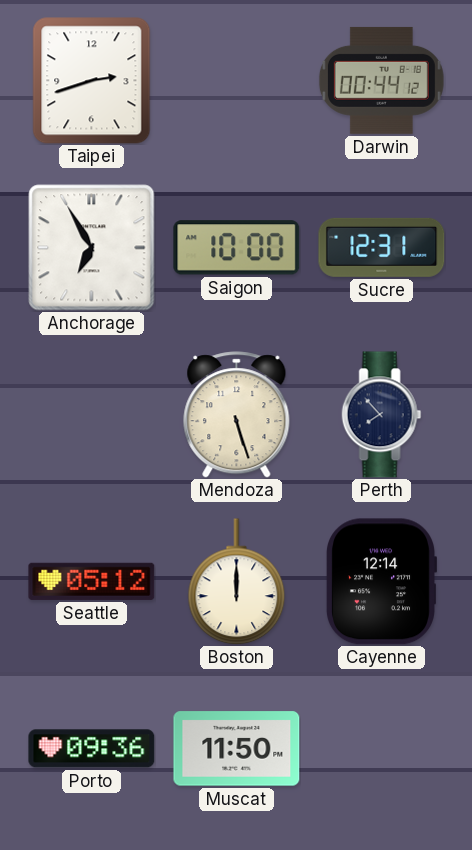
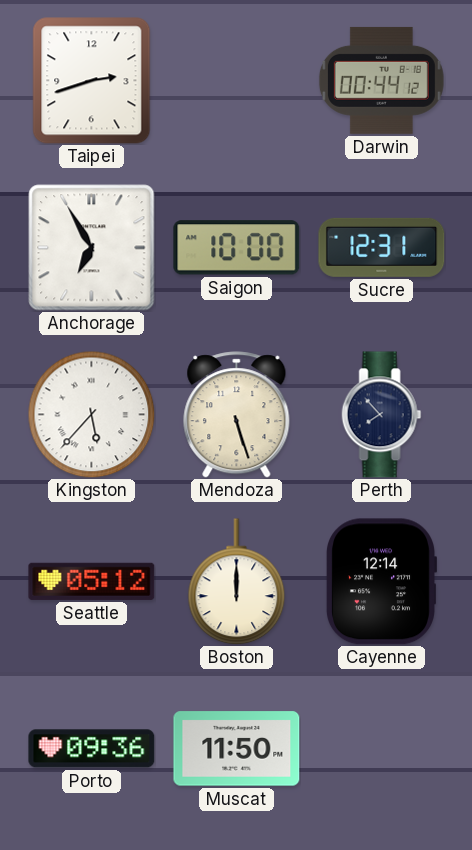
Kingston: none -> 5:37
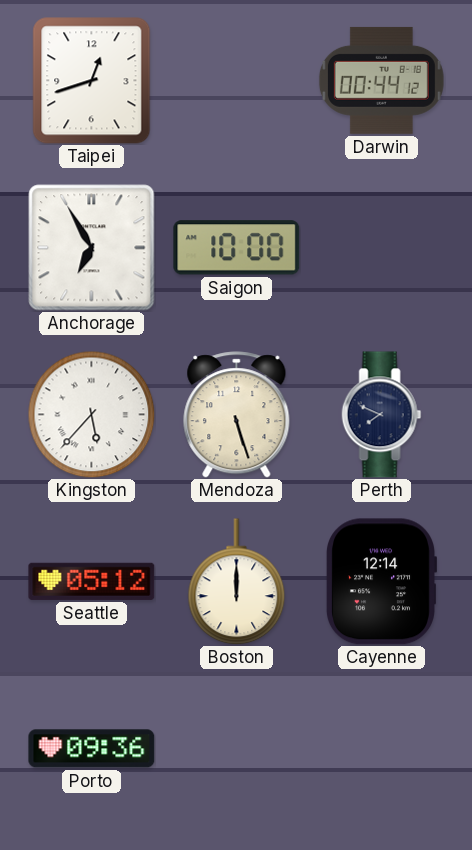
Taipei: 2:42 -> 12:42
Sucre: 12:31 -> none
Perth: 7:53 -> 7:49
Muscat: 11:50 -> none
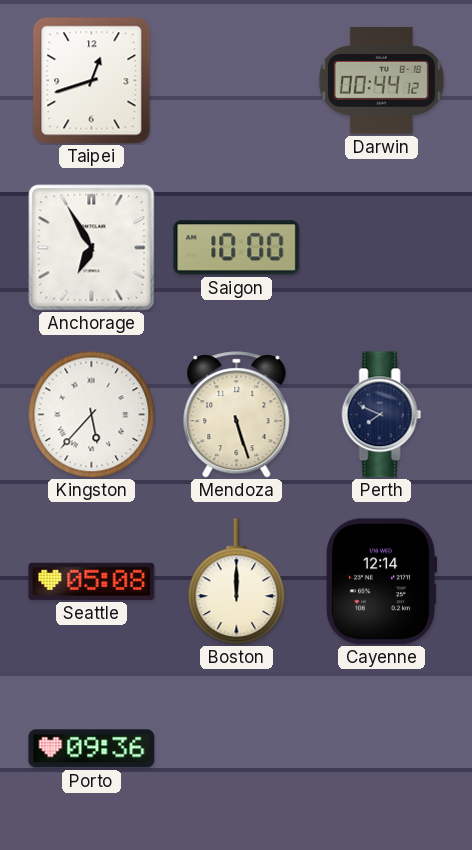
Seattle: 05:12 -> 05:08
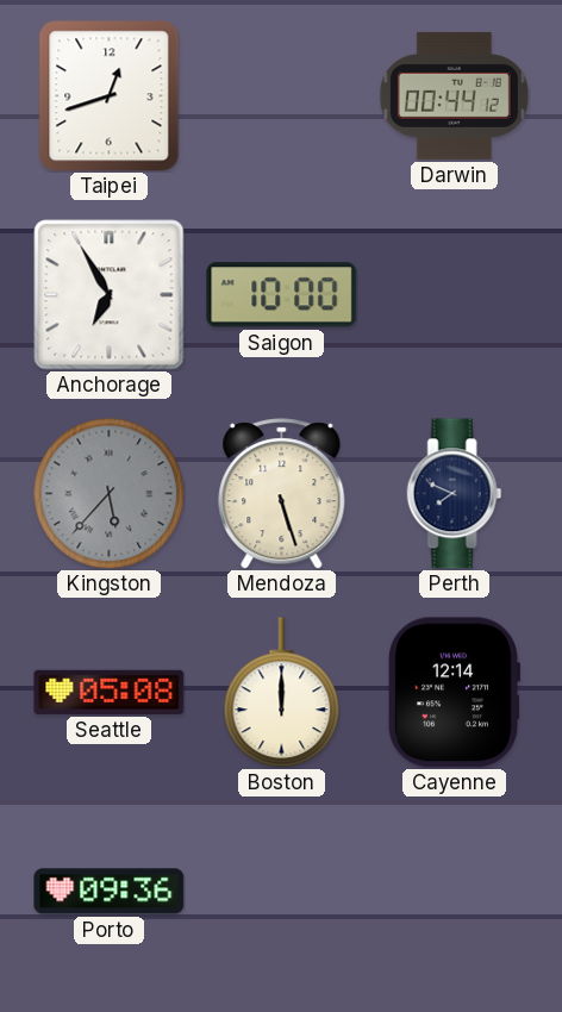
Kingston dial: white -> grey
